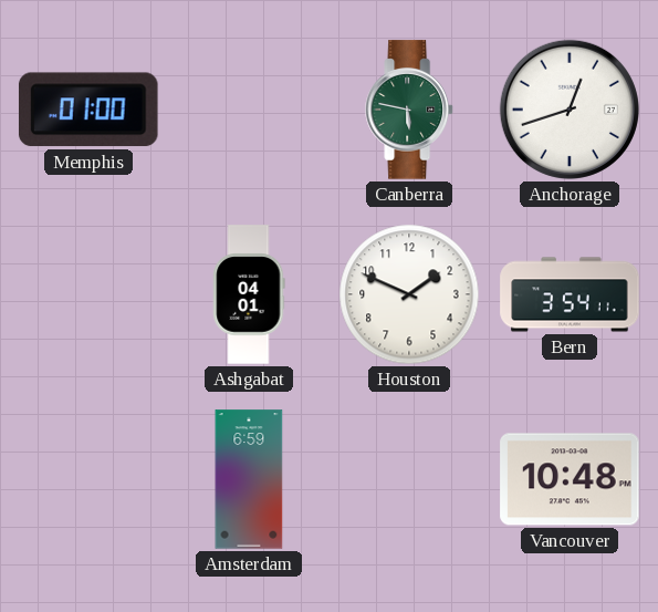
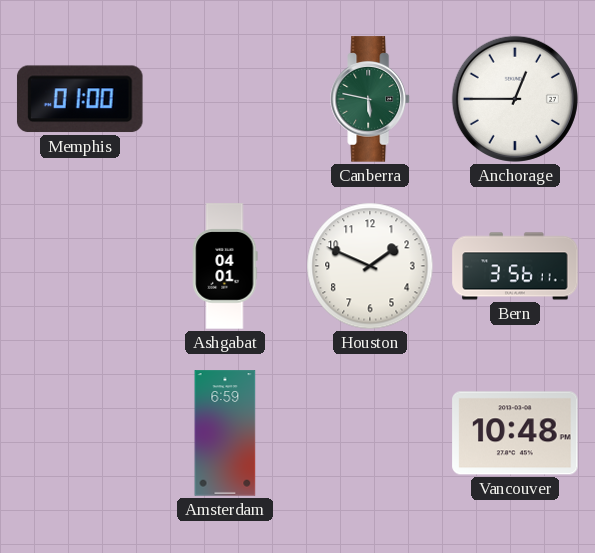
Anchorage: 12:42 -> 12:45
Bern: 3:54 -> 3:56
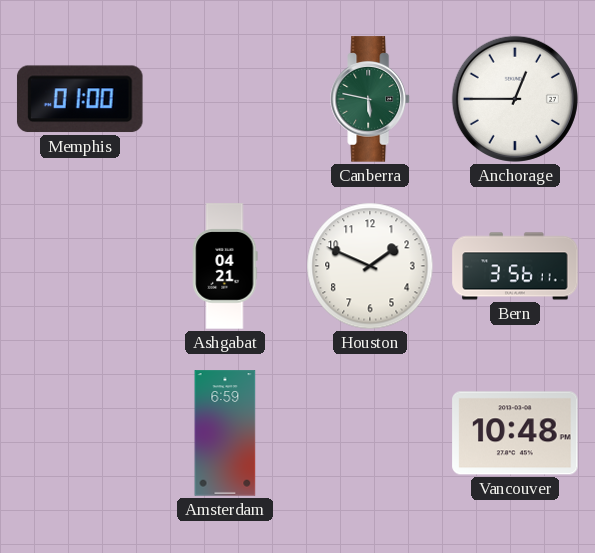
Ashgabat: 04:01 -> 04:21
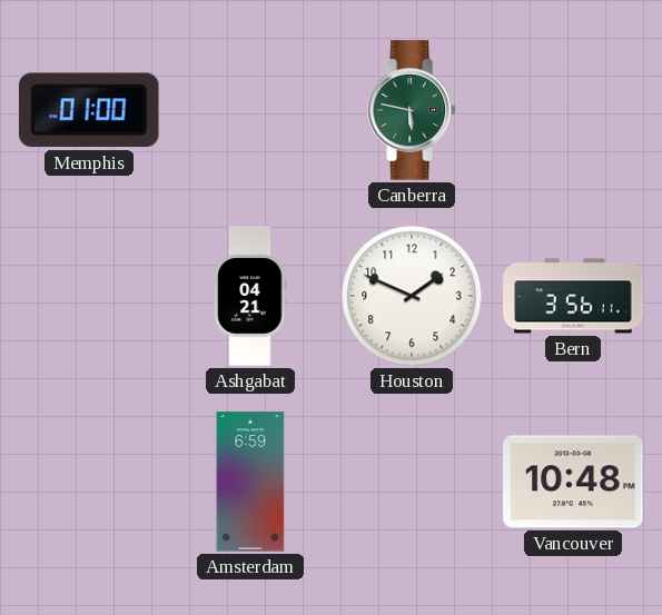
Anchorage: 12:45 -> none
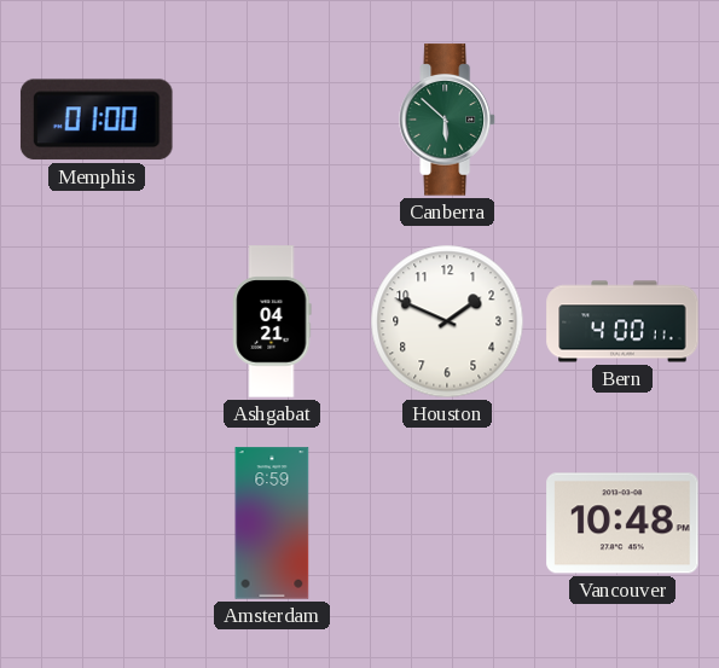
Canberra: 5:47 -> 5:52
Bern: 3:56 -> 4:00
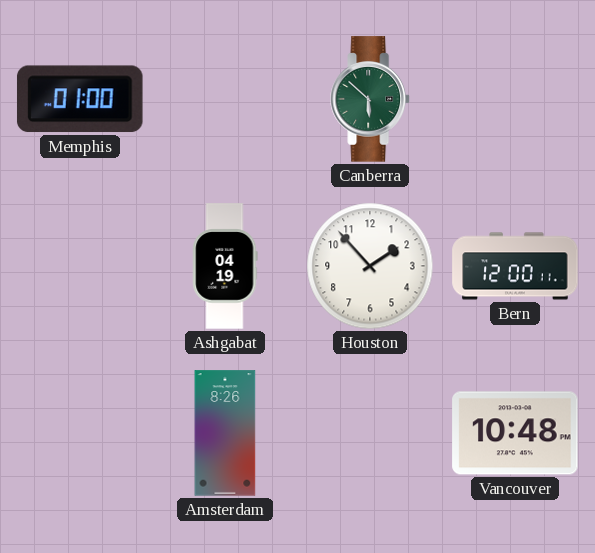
Ashgabat: 04:21 -> 04:19
Houston: 1:49 -> 1:53
Bern: 4:00 -> 12:00
Amsterdam: 6:59 -> 8:26
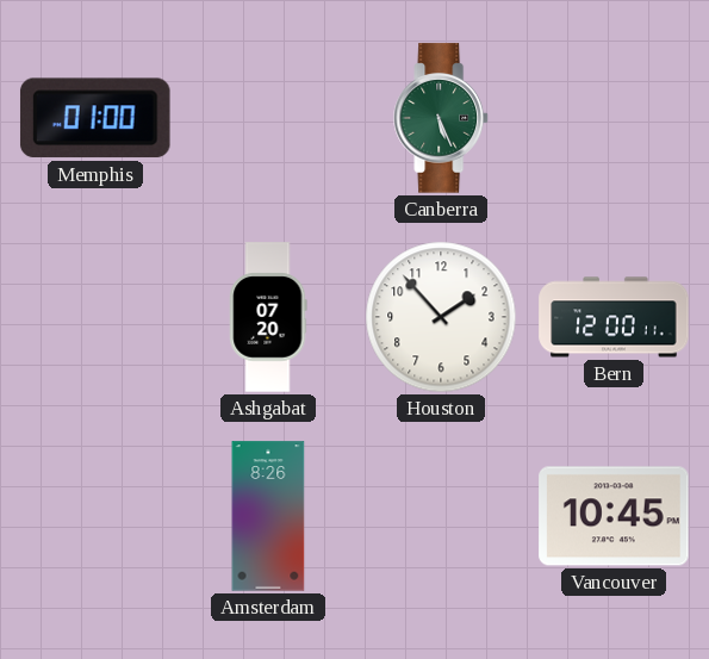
Canberra: 5:52 -> 5:26
Ashgabat: 04:19 -> 07:20
Vancouver: 10:48 -> 10:45
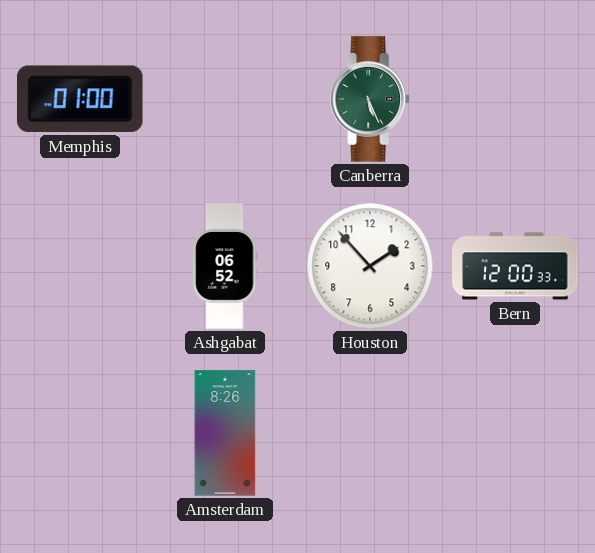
Ashgabat: 07:20 -> 06:52
Bern: 12:00:11 -> 12:00:33
Vancouver: 10:45 -> none
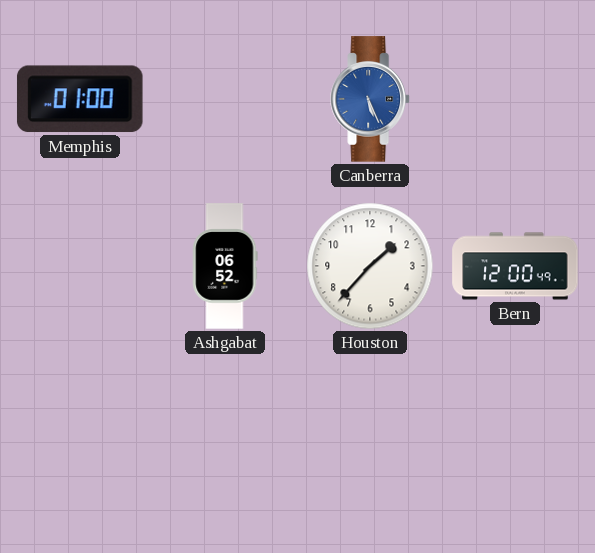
Canberra dial: green -> blue
Houston: 1:53 -> 1:37
Bern: 12:00:33 -> 12:00:49
Amsterdam: 8:26 -> none
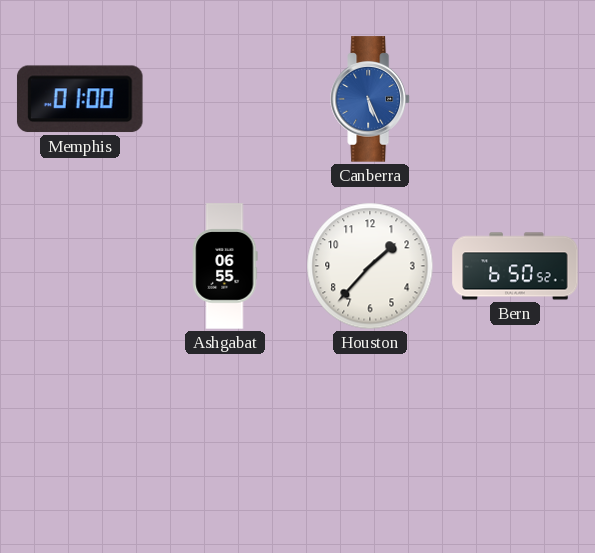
Ashgabat: 06:52 -> 06:55
Bern: 12:00 -> 6:50
